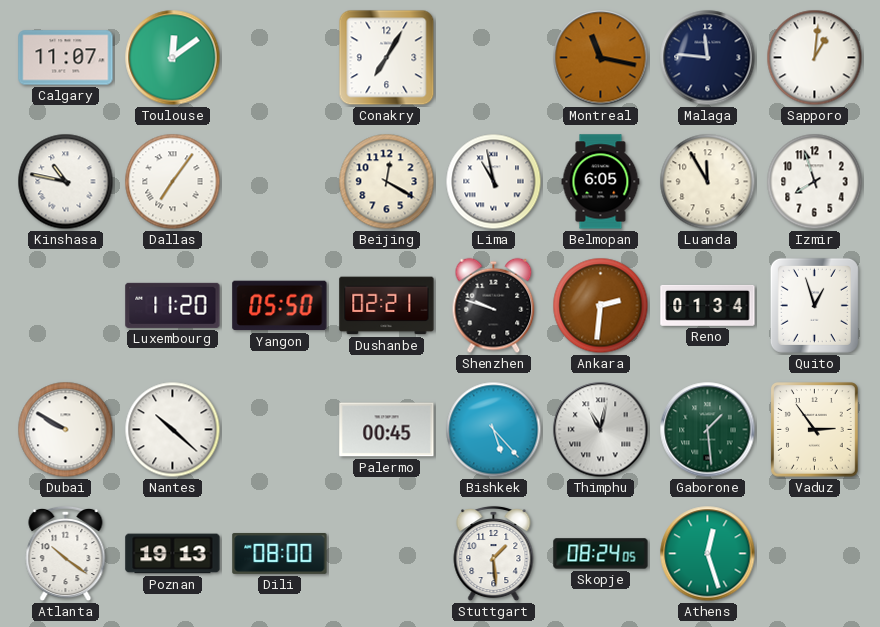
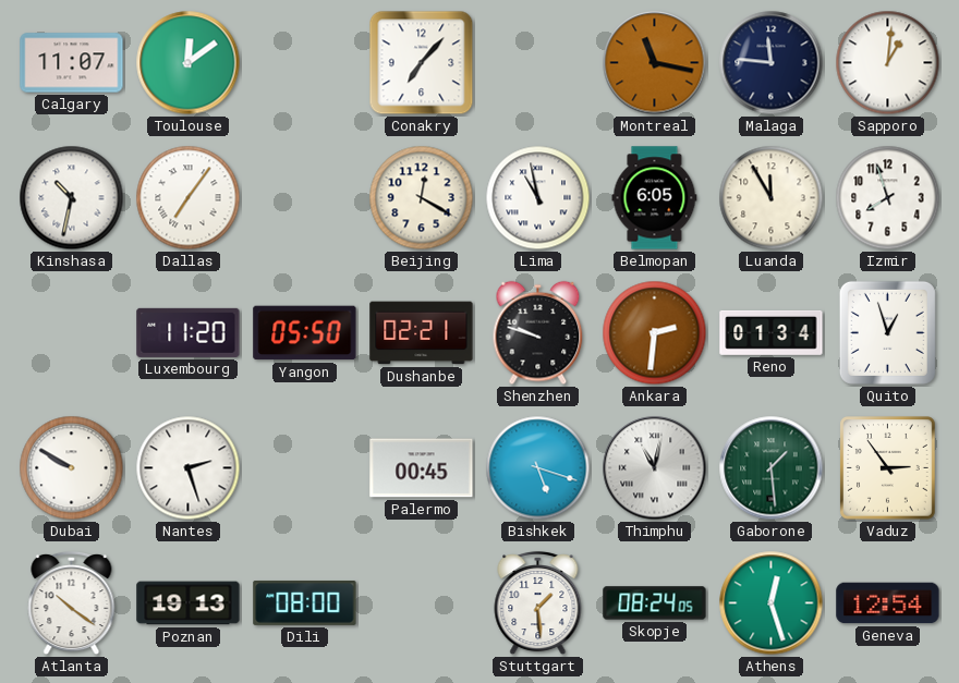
Conakry: 7:05 -> 7:07
Kinshasa: 10:47 -> 10:32
Nantes: 10:22 -> 2:27
Bishkek: 5:23 -> 5:18
Geneva: none -> 12:54
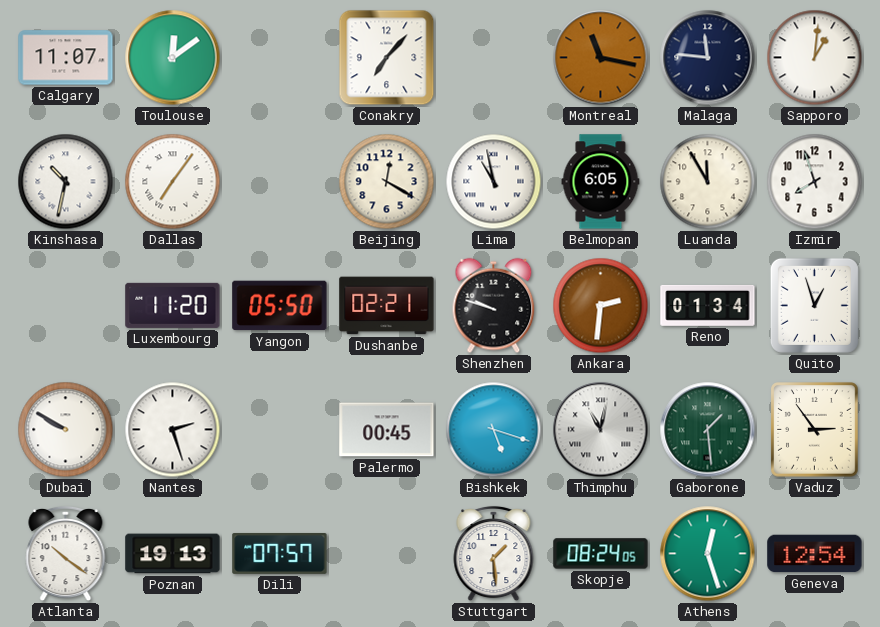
Dili: 08:00 -> 07:57
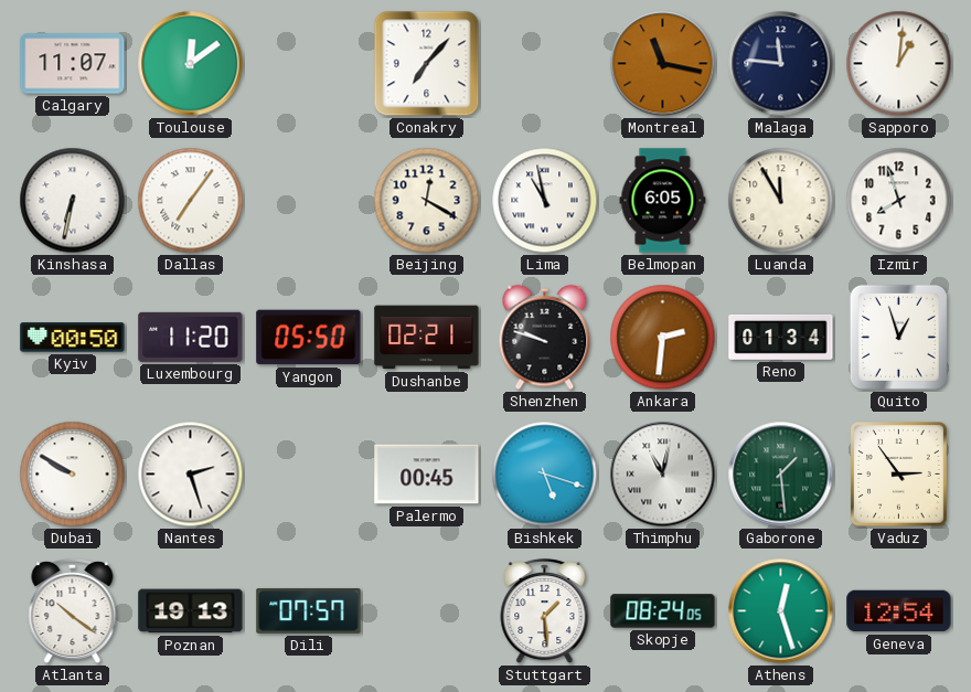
Kinshasa: 10:32 -> 6:32
Kyiv: none -> 00:50
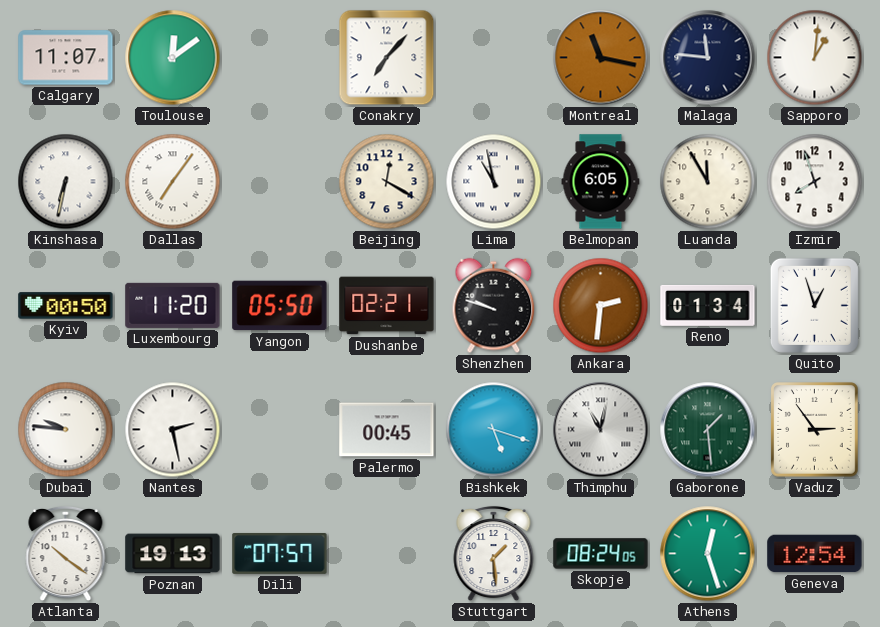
Dubai: 9:50 -> 9:46
Nantes: 2:27 -> 2:28
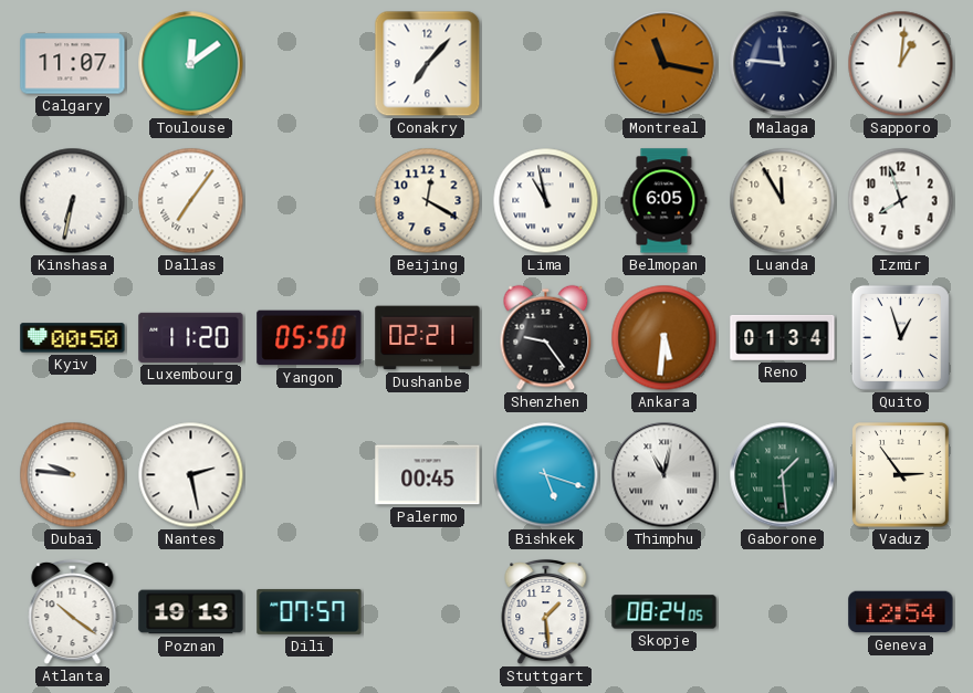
Shenzhen: 9:48 -> 9:24
Ankara: 2:31 -> 5:31
Athens: 12:27 -> none
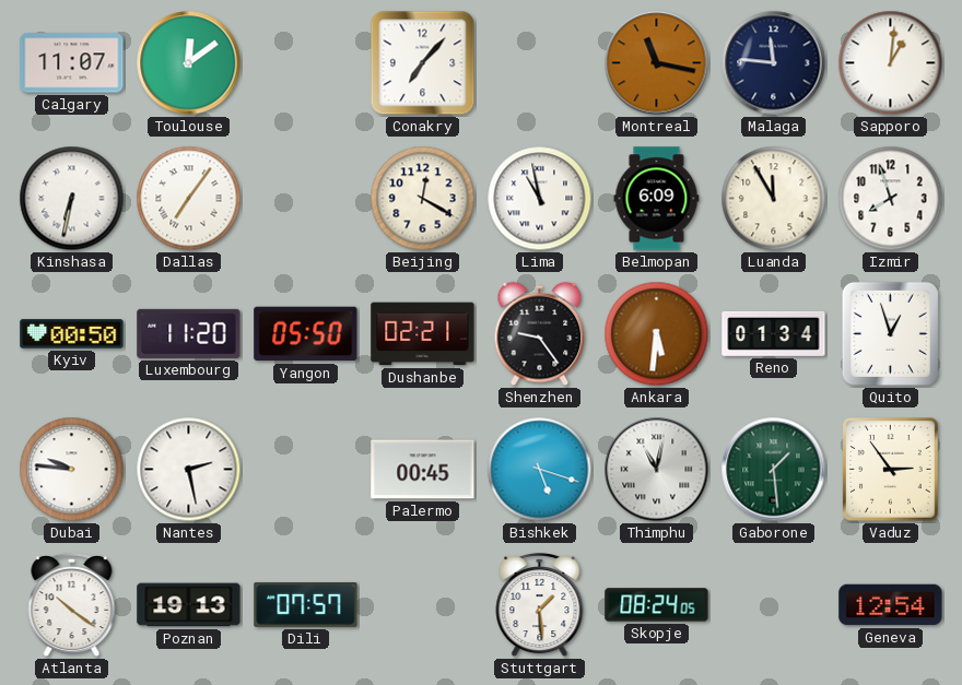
Belmopan: 6:05 -> 6:09
